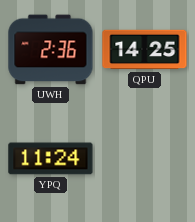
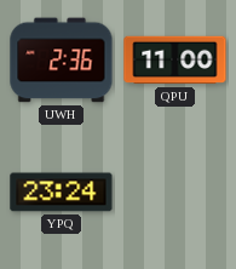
QPU: 14:25 -> 11:00
YPQ: 11:24 -> 23:24
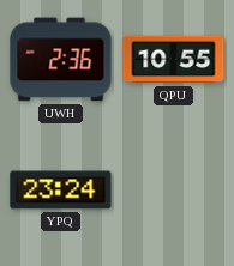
QPU: 11:00 -> 10:55
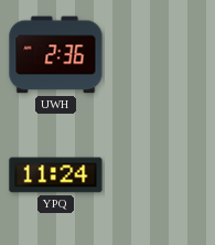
QPU: 10:55 -> none
YPQ: 23:24 -> 11:24
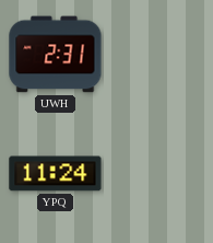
UWH: 2:36 -> 2:31
